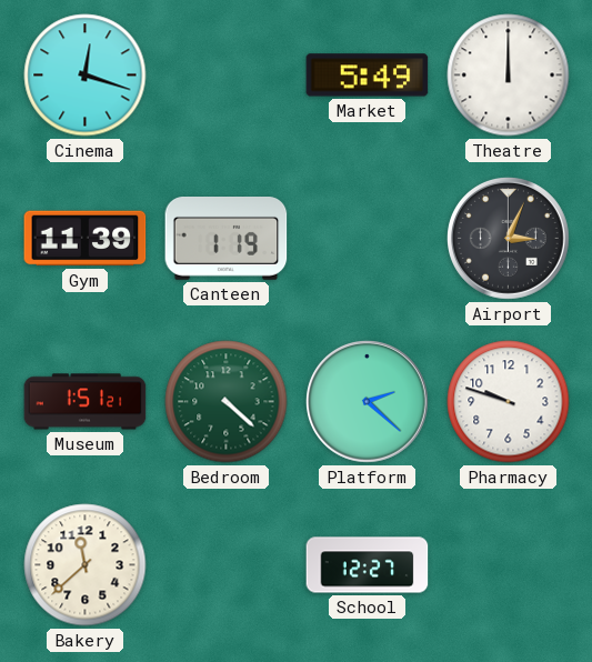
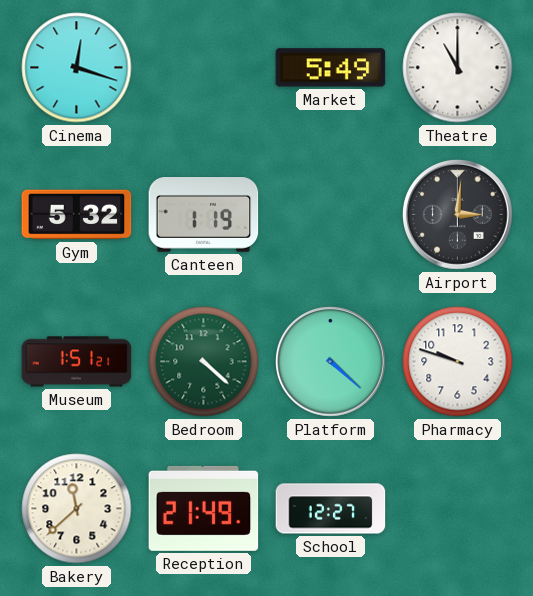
Theatre: 12:00 -> 11:00
Gym: 11:39 -> 5:32
Airport: 3:04 -> 3:01
Platform: 2:22 -> 4:22
Reception: none -> 21:49
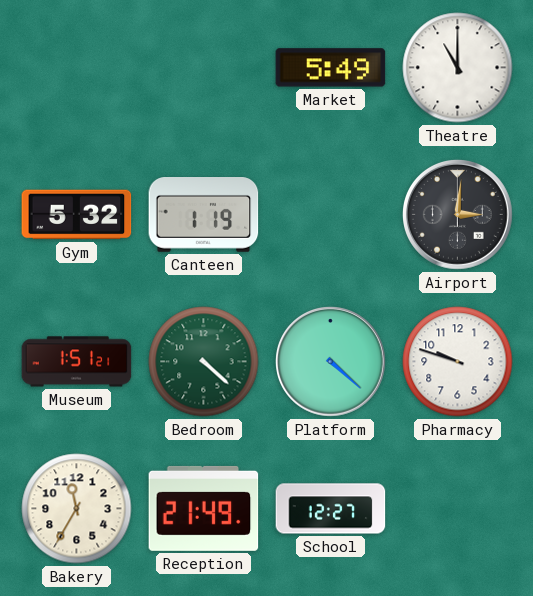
Cinema: 12:18 -> none
Bakery: 11:38 -> 11:35
